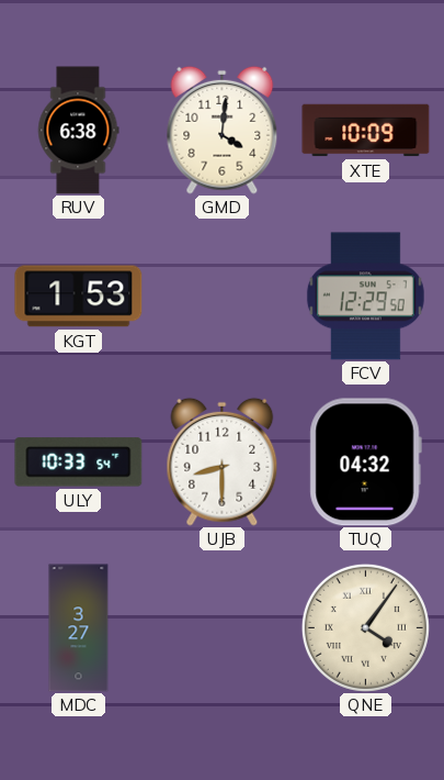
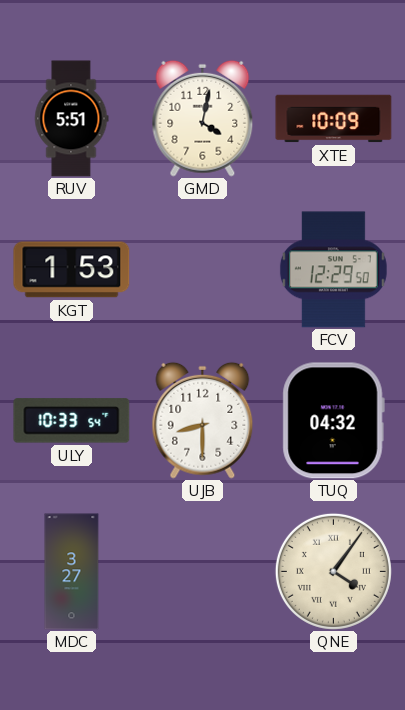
RUV: 6:38 -> 5:51
GMD: 4:01 -> 4:02
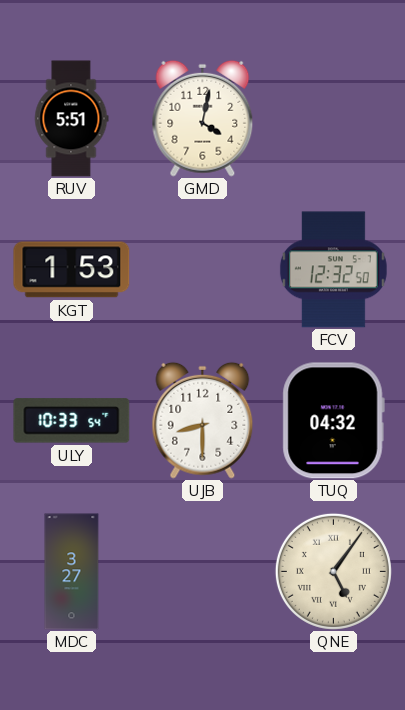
XTE: 10:09 -> none
FCV: 12:29 -> 12:32
QNE: 4:06 -> 5:06
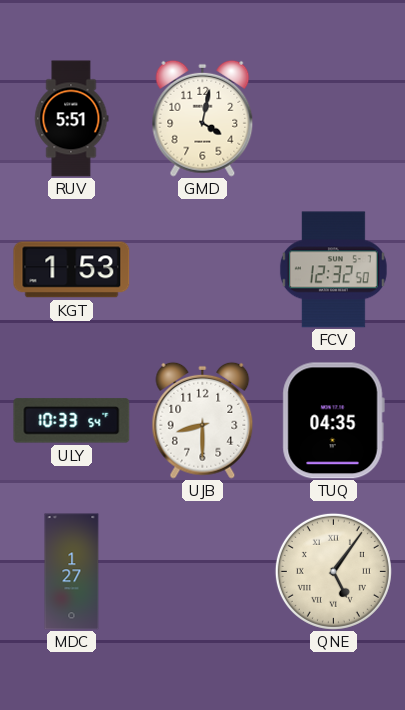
TUQ: 04:32 -> 04:35
MDC: 3:27 -> 1:27
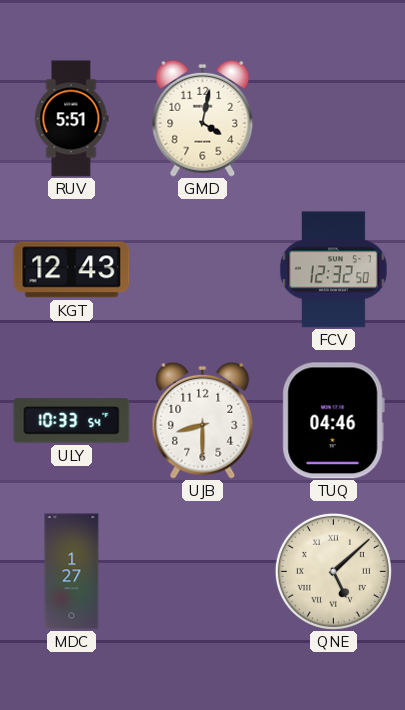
KGT: 1:53 -> 12:43
TUQ: 04:35 -> 04:46
QNE: 5:06 -> 5:08
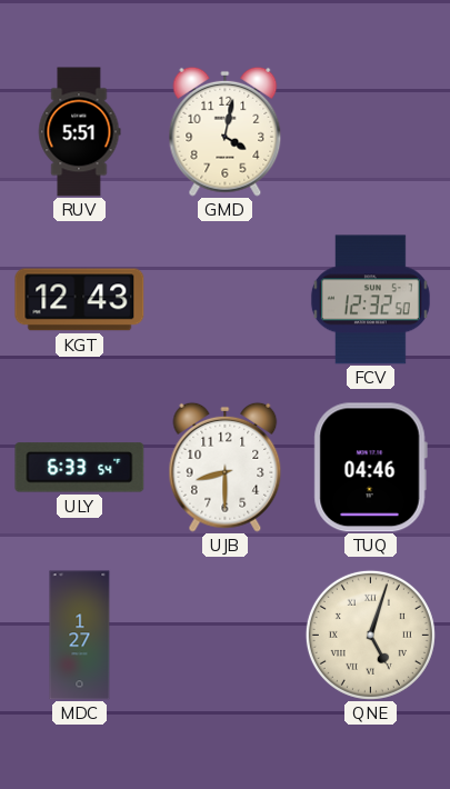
ULY: 10:33 -> 6:33
QNE: 5:08 -> 5:03
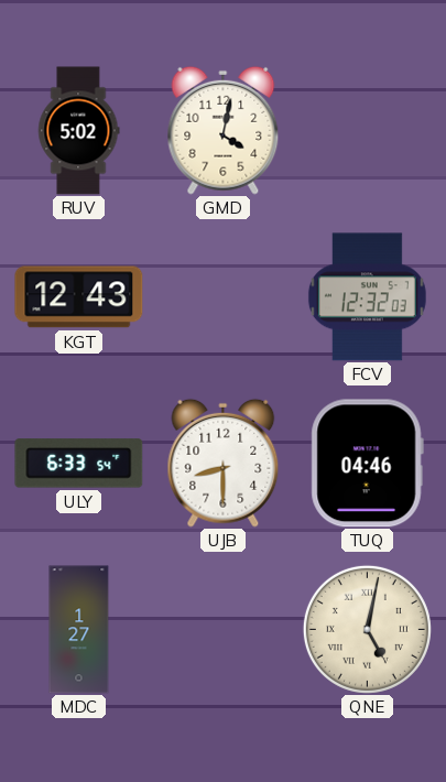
RUV: 5:51 -> 5:02
FCV: 12:32:50 -> 12:32:03
QNE: 5:03 -> 5:02
